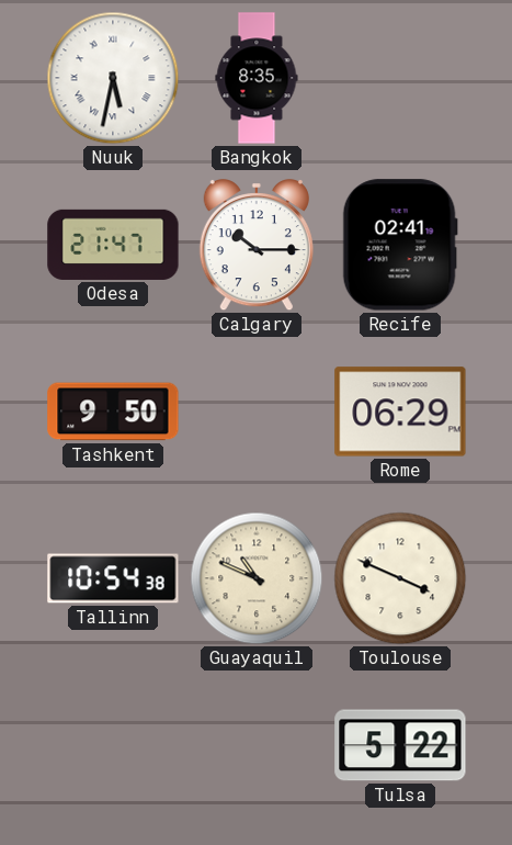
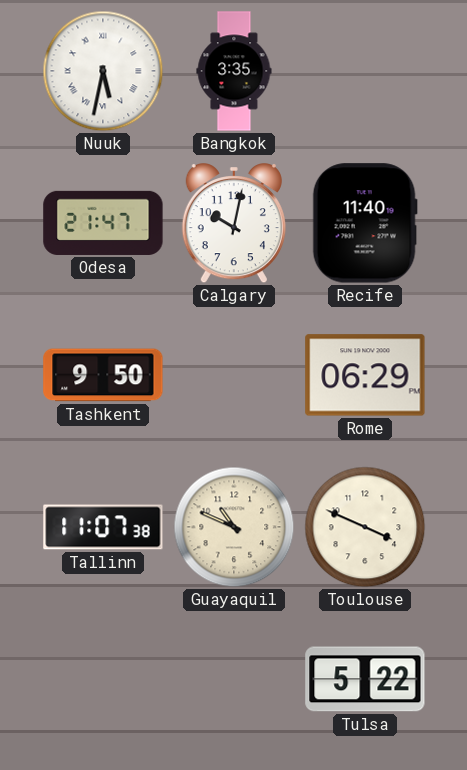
Bangkok: 8:35 -> 3:35
Calgary: 10:15 -> 10:02
Recife: 02:41 -> 11:40
Tallinn: 10:54 -> 11:07
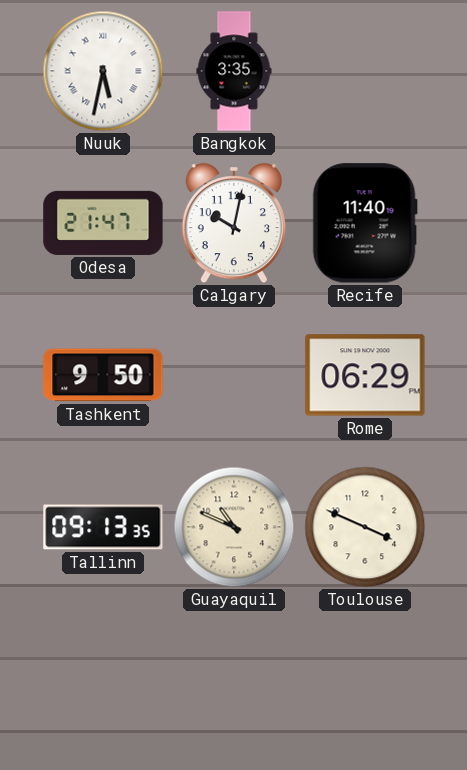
Tallinn: 11:07 -> 09:13
Tulsa: 5:22 -> none
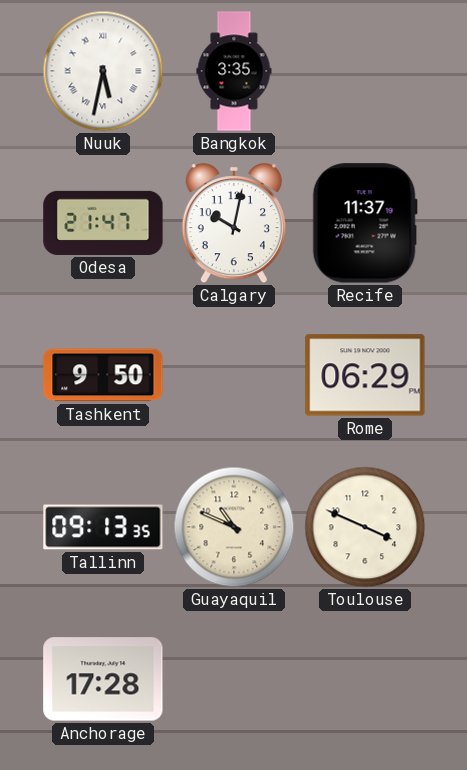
Recife: 11:40 -> 11:37
Anchorage: none -> 17:28
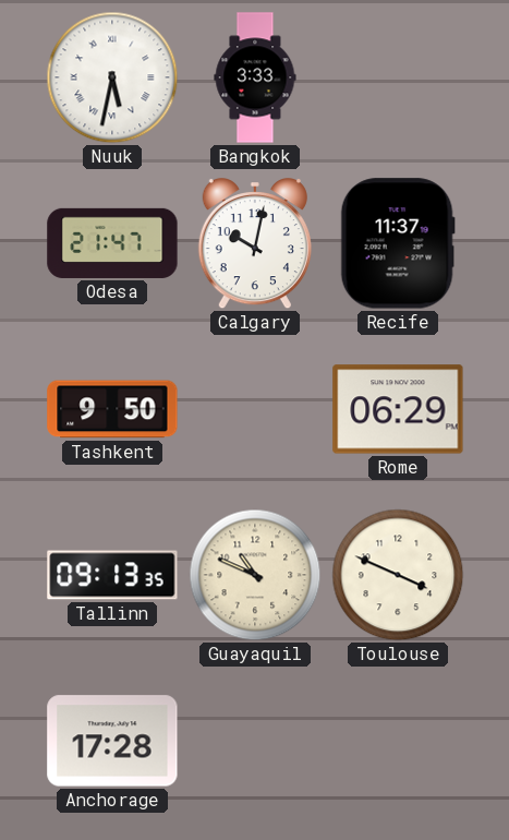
Bangkok: 3:35 -> 3:33
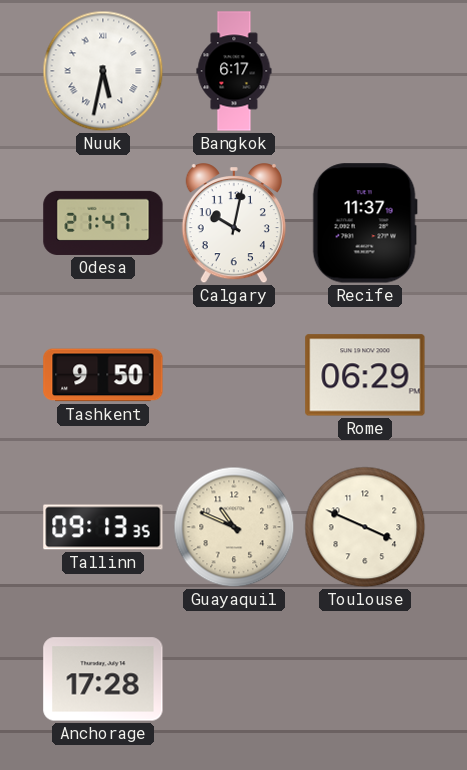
Bangkok: 3:33 -> 6:17
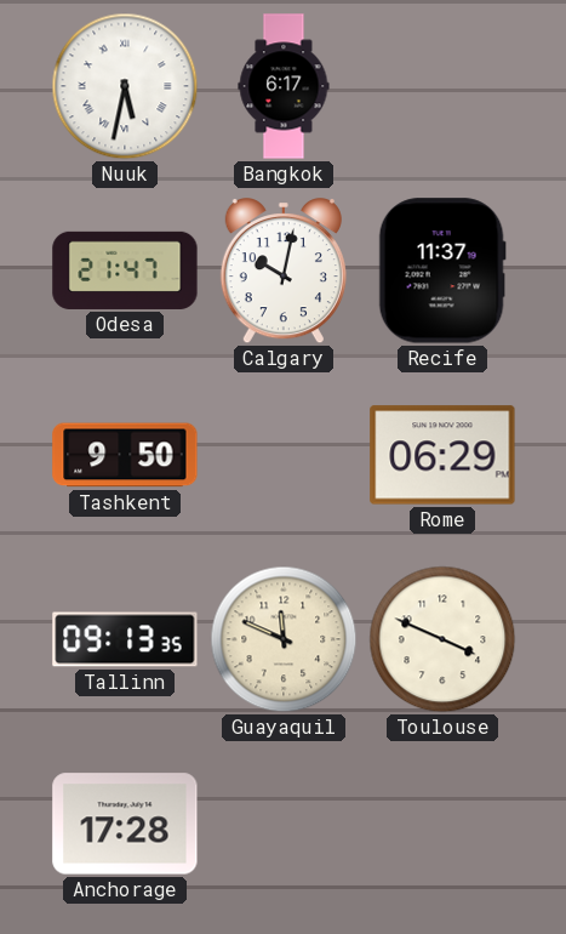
Guayaquil: 10:49 -> 11:49
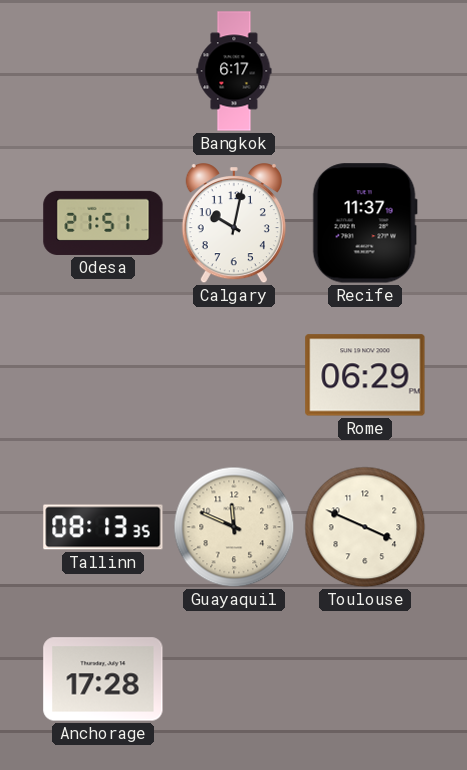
Nuuk: 5:32 -> none
Odesa: 21:47 -> 21:51
Tashkent: 9:50 -> none
Tallinn: 09:13 -> 08:13
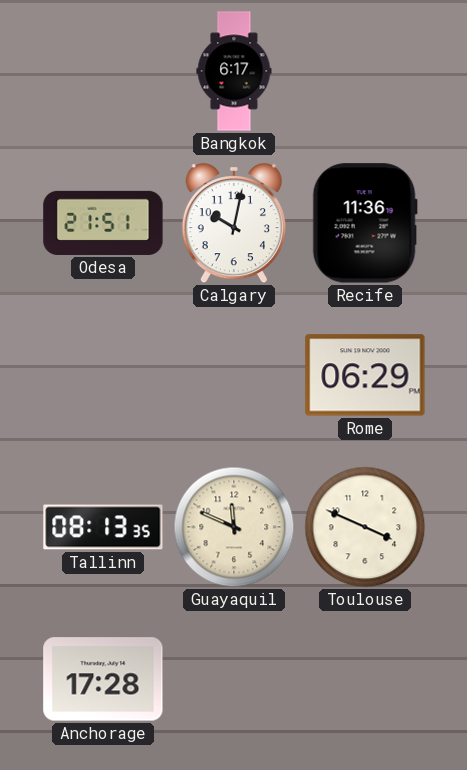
Recife: 11:37 -> 11:36
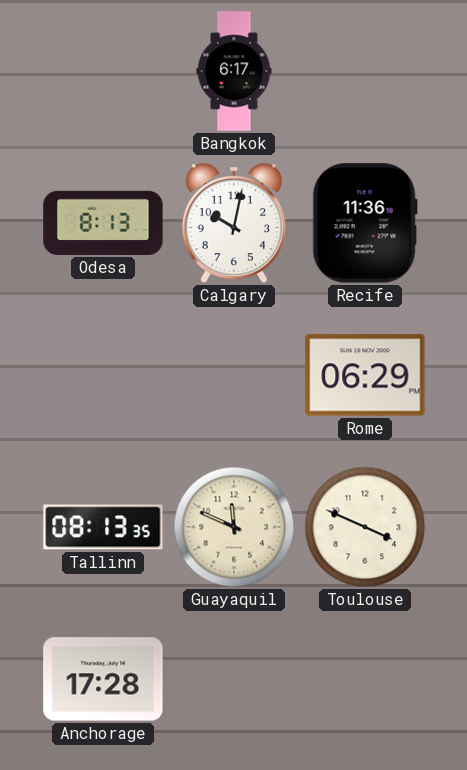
Odesa: 21:51 -> 8:13
